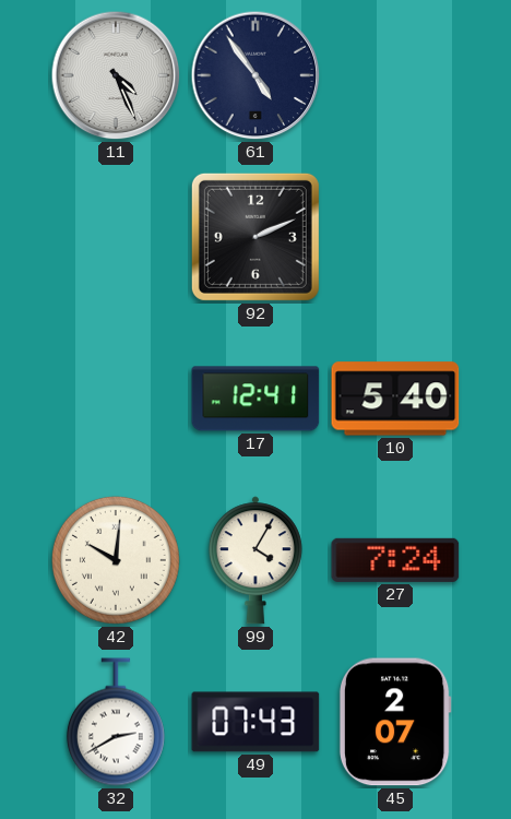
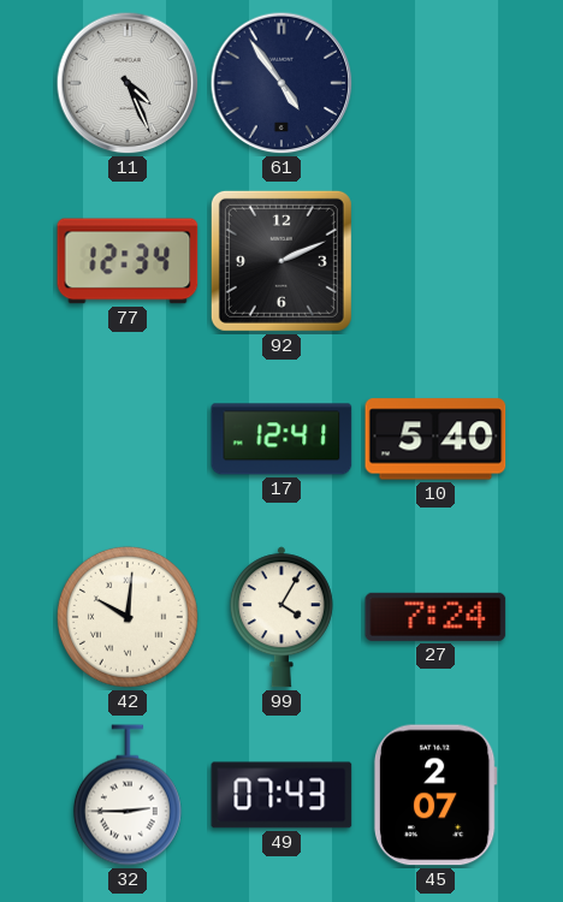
77: none -> 12:34
32: 2:40 -> 2:45
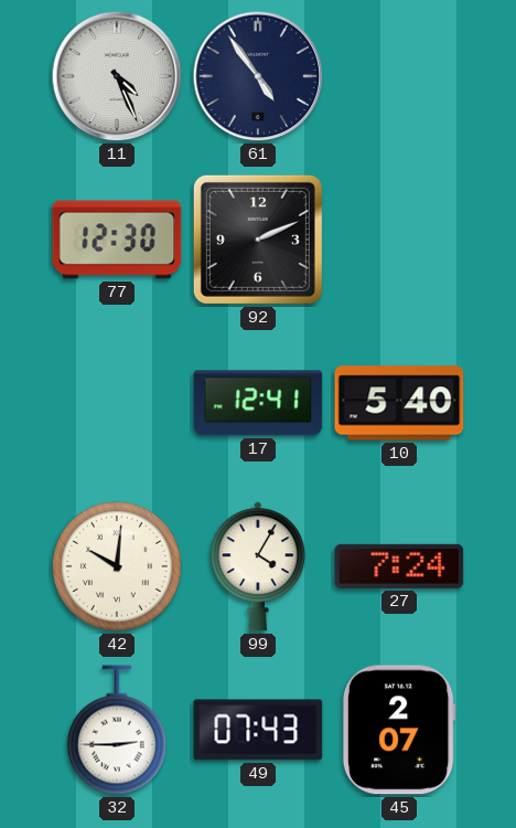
77: 12:34 -> 12:30
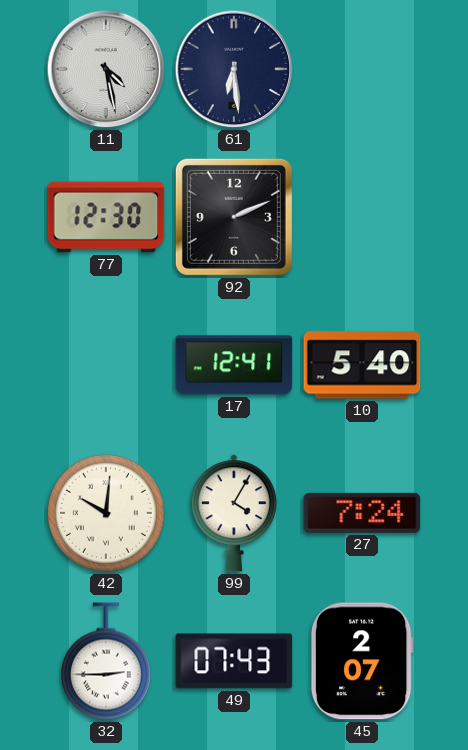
11: 4:26 -> 4:28
61: 4:54 -> 6:29
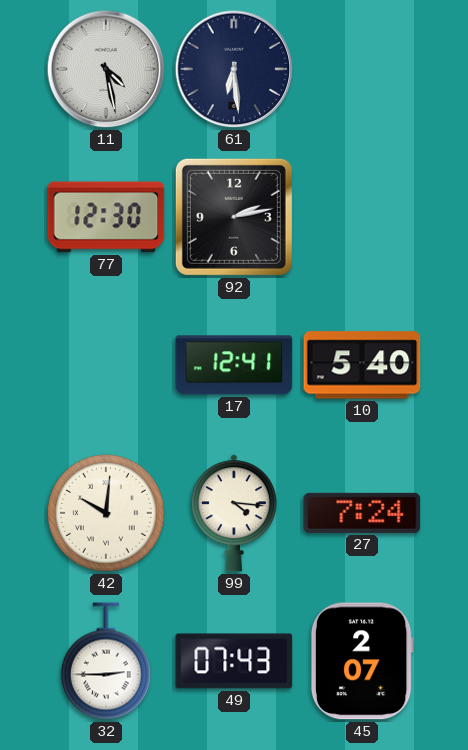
92: 2:11 -> 2:13
99: 4:05 -> 4:16
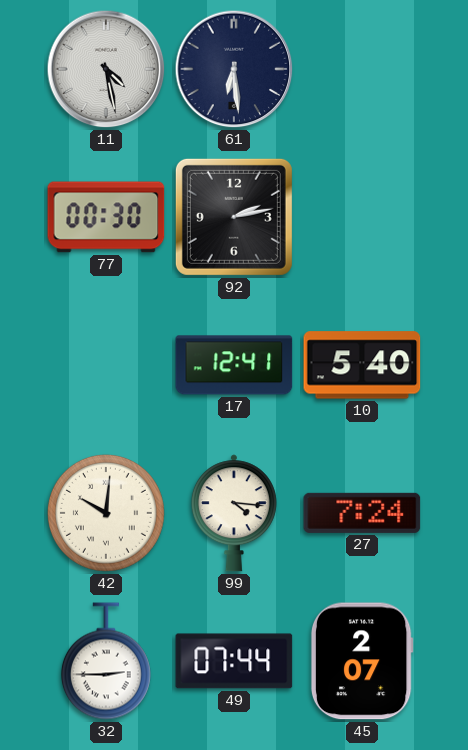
77: 12:30 -> 00:30
49: 07:43 -> 07:44
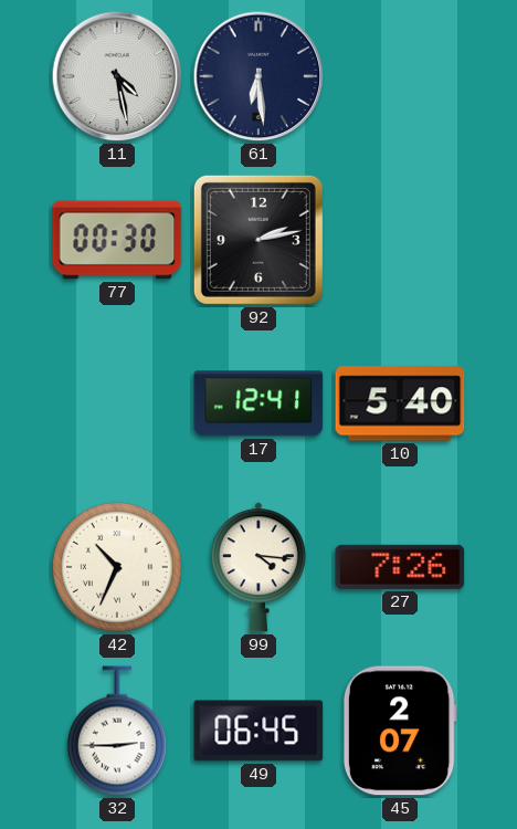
42: 10:01 -> 10:34
27: 7:24 -> 7:26
49: 07:44 -> 06:45
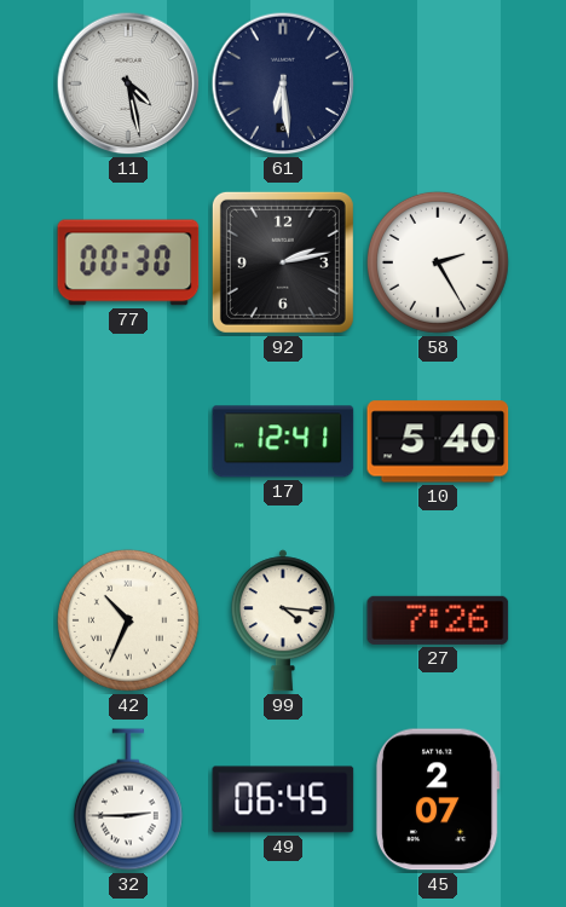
58: none -> 2:25
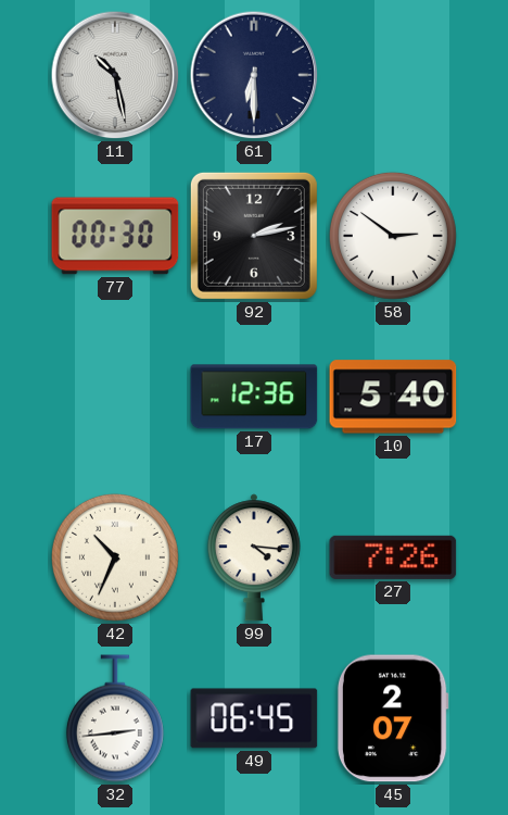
11: 4:28 -> 10:28
61: 6:29 -> 6:30
58: 2:25 -> 2:51
17: 12:41 -> 12:36
32: 2:45 -> 2:44
